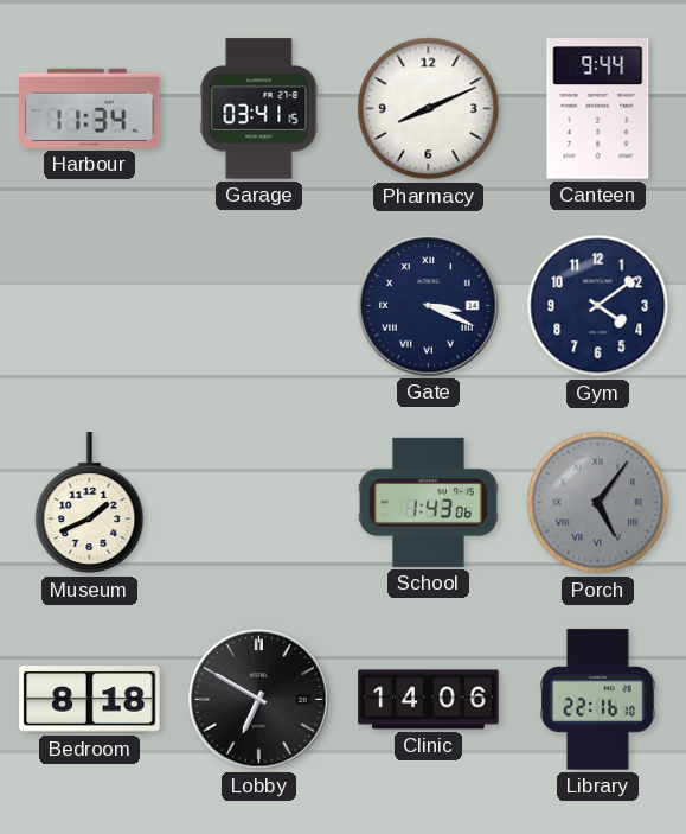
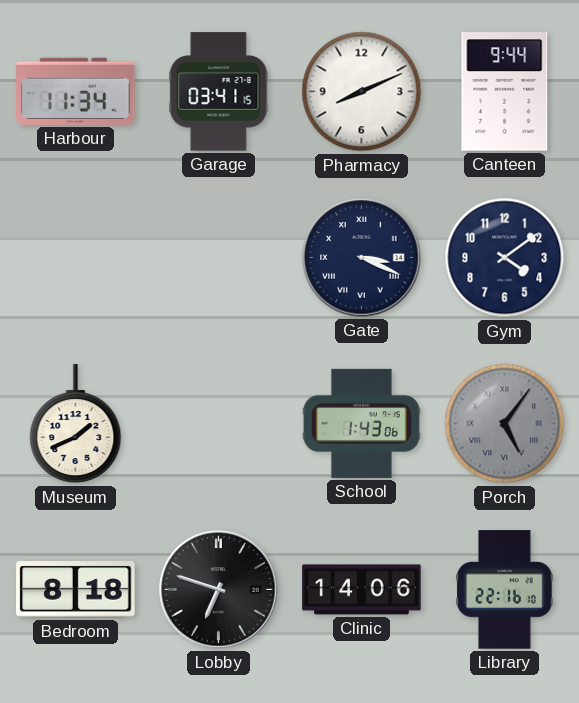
Lobby: 6:50 -> 6:48
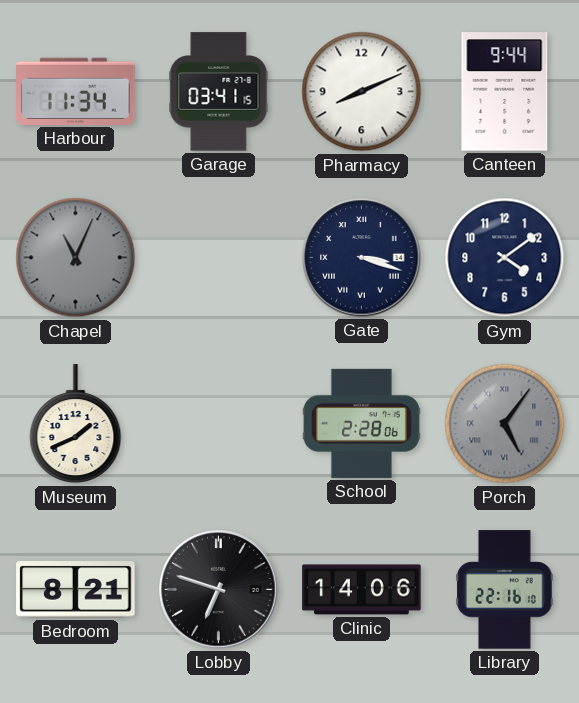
Chapel: none -> 11:04
Gate: 3:19 -> 3:18
School: 1:43 -> 2:28
Bedroom: 8:18 -> 8:21
